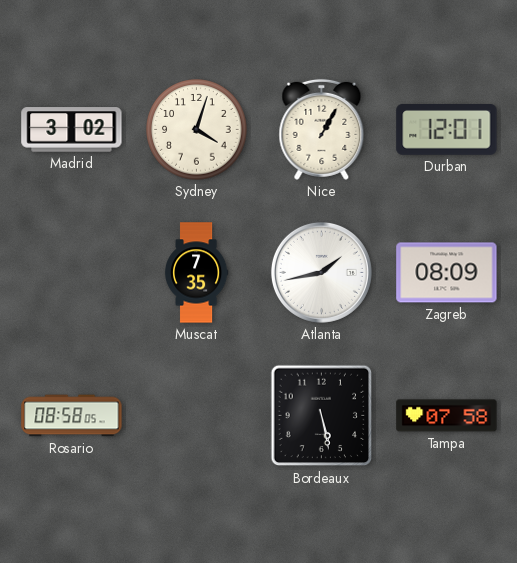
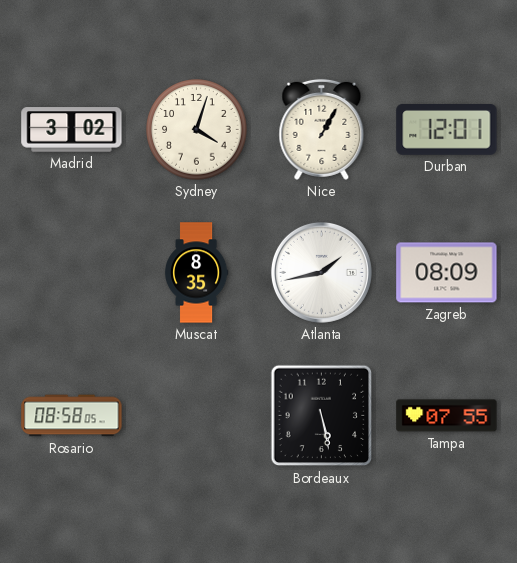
Muscat: 7:35 -> 8:35
Tampa: 07:58 -> 07:55
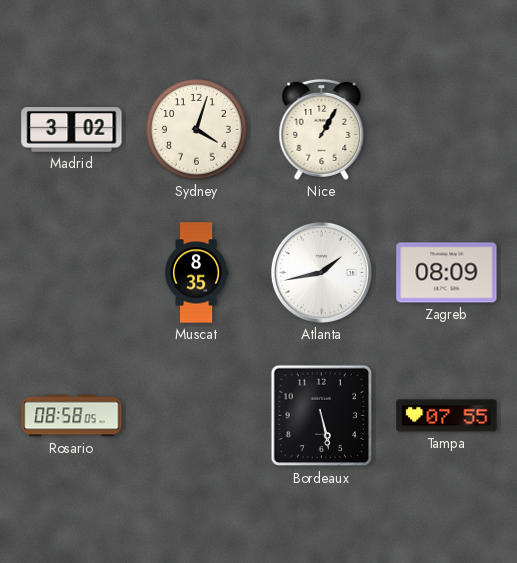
Durban: 12:01 -> none
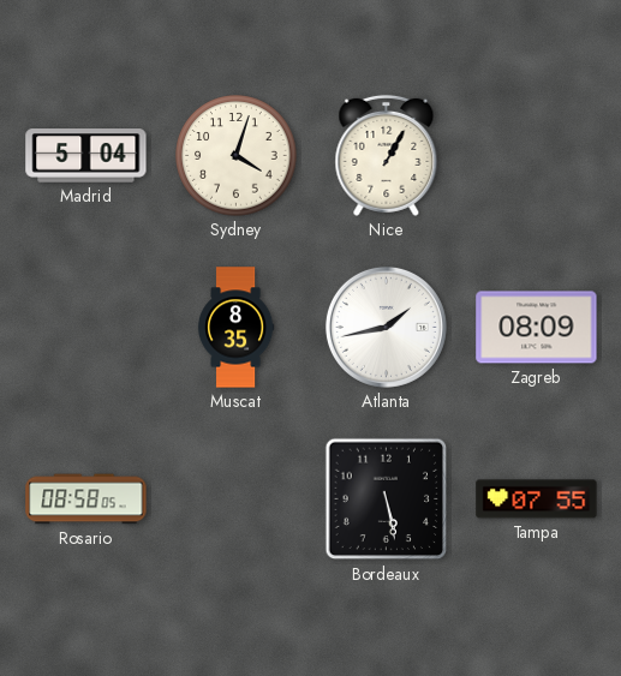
Madrid: 3:02 -> 5:04
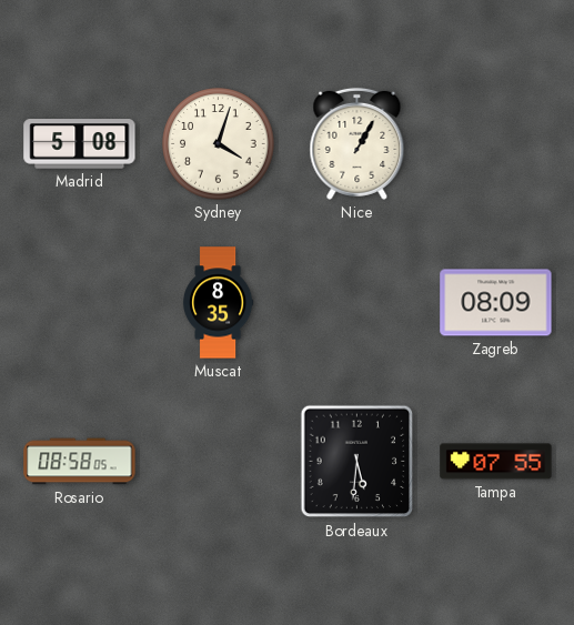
Madrid: 5:04 -> 5:08
Atlanta: 1:43 -> none
Bordeaux: 5:28 -> 5:31
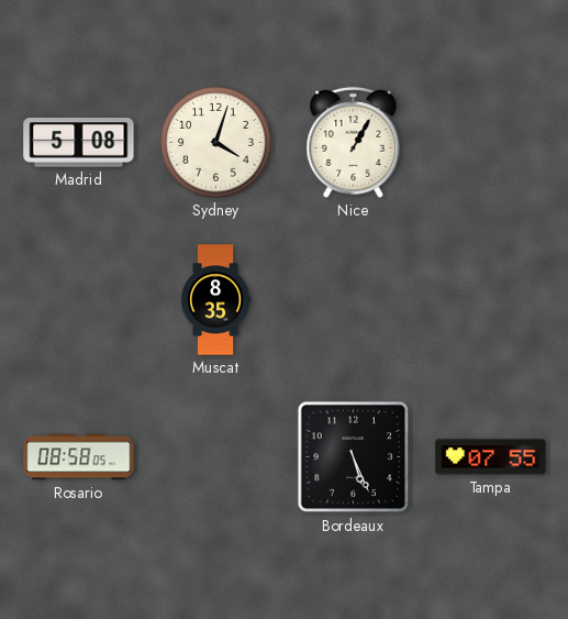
Zagreb: 08:09 -> none
Bordeaux: 5:31 -> 5:26
